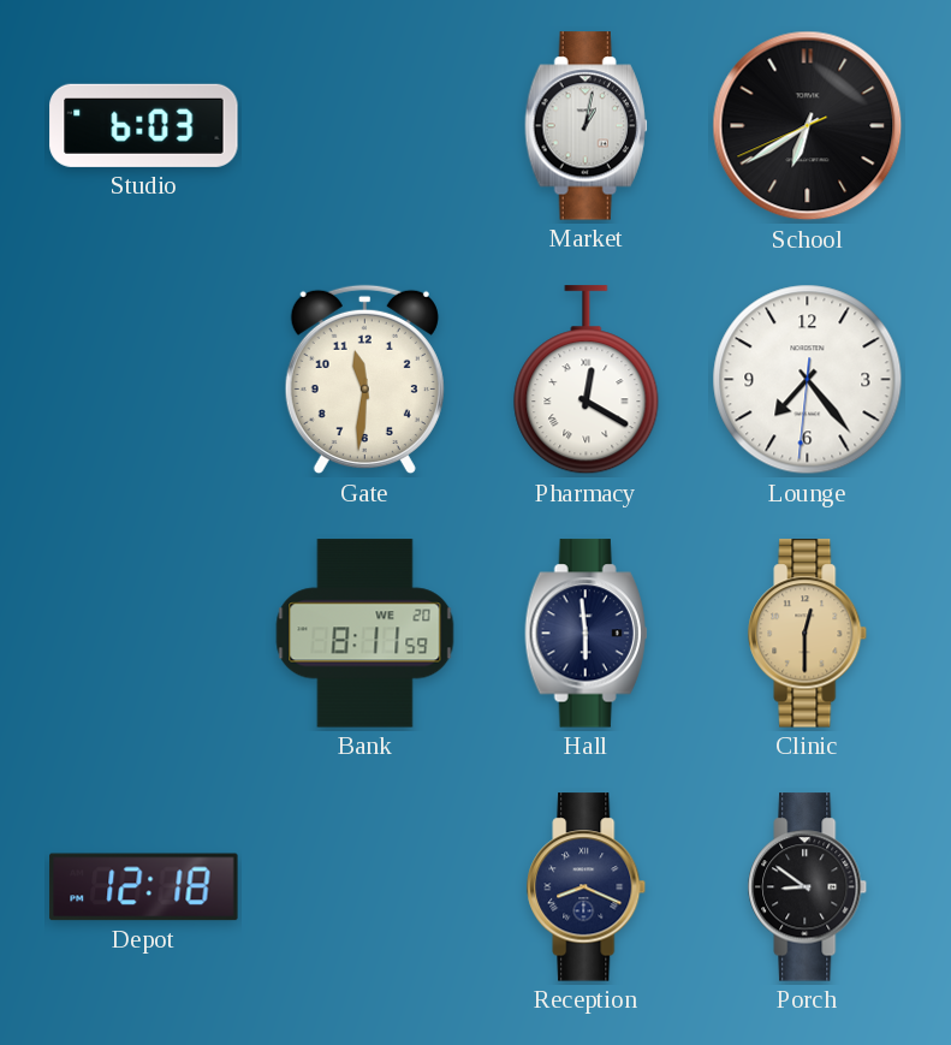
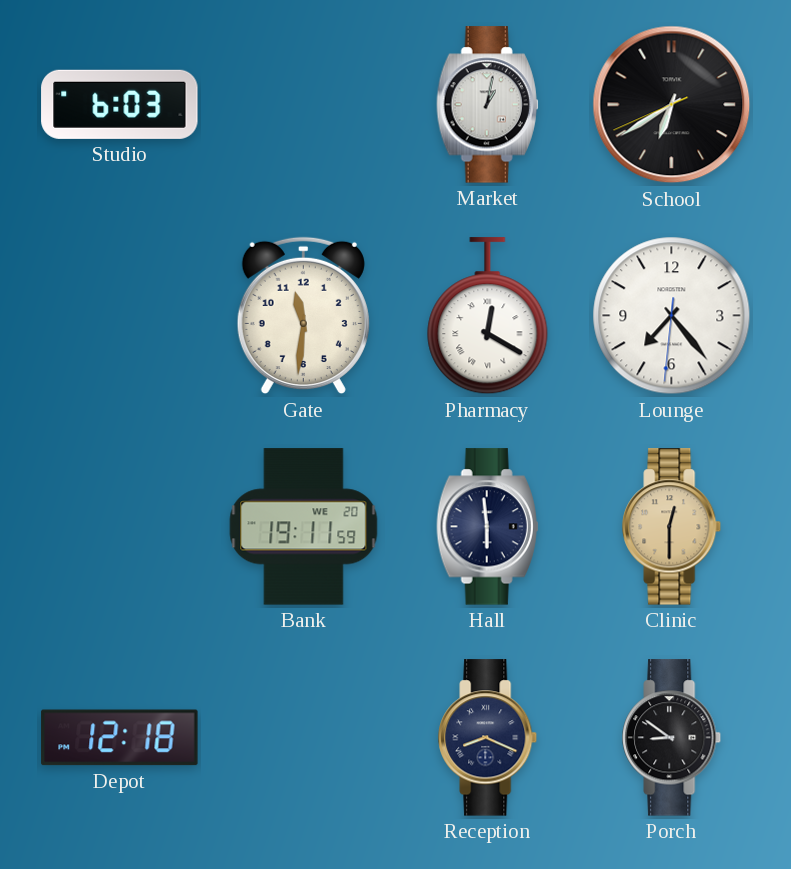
Bank: 8:11 -> 19:11
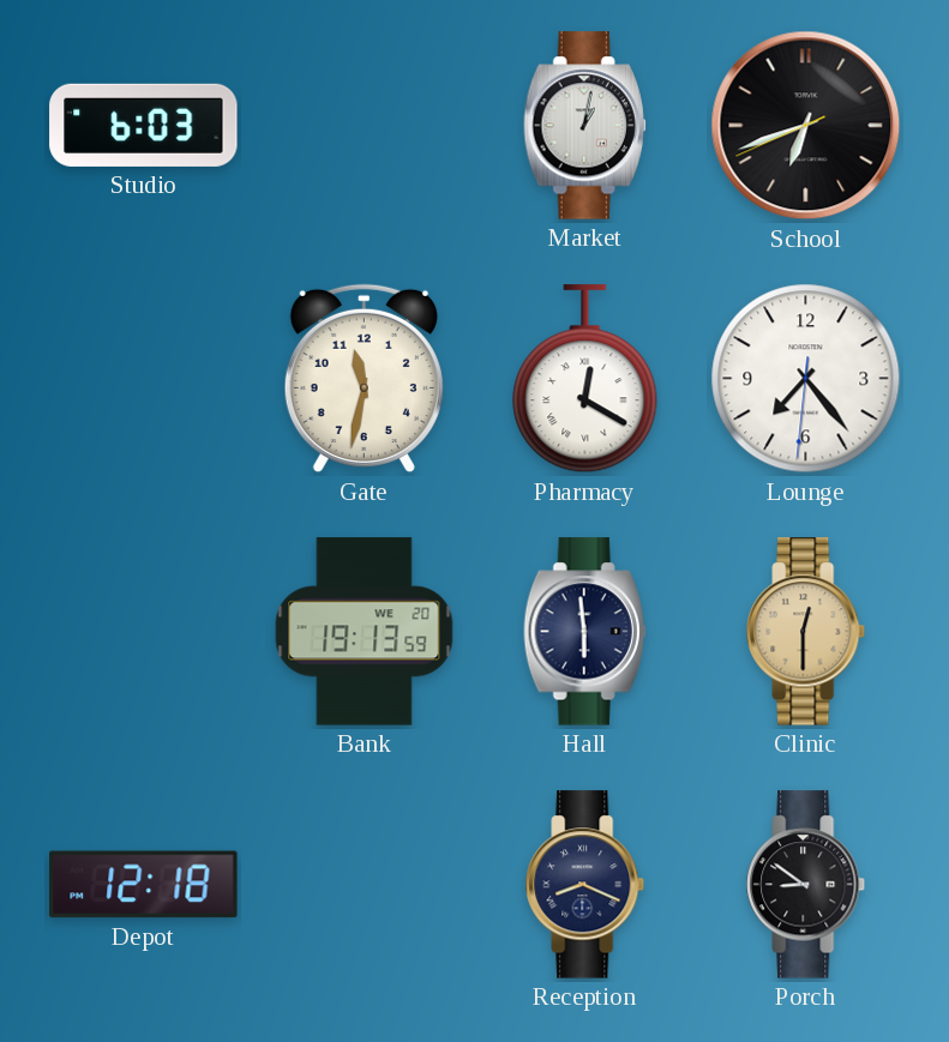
School: 6:39 -> 6:41
Gate: 11:31 -> 11:32
Bank: 19:11 -> 19:13
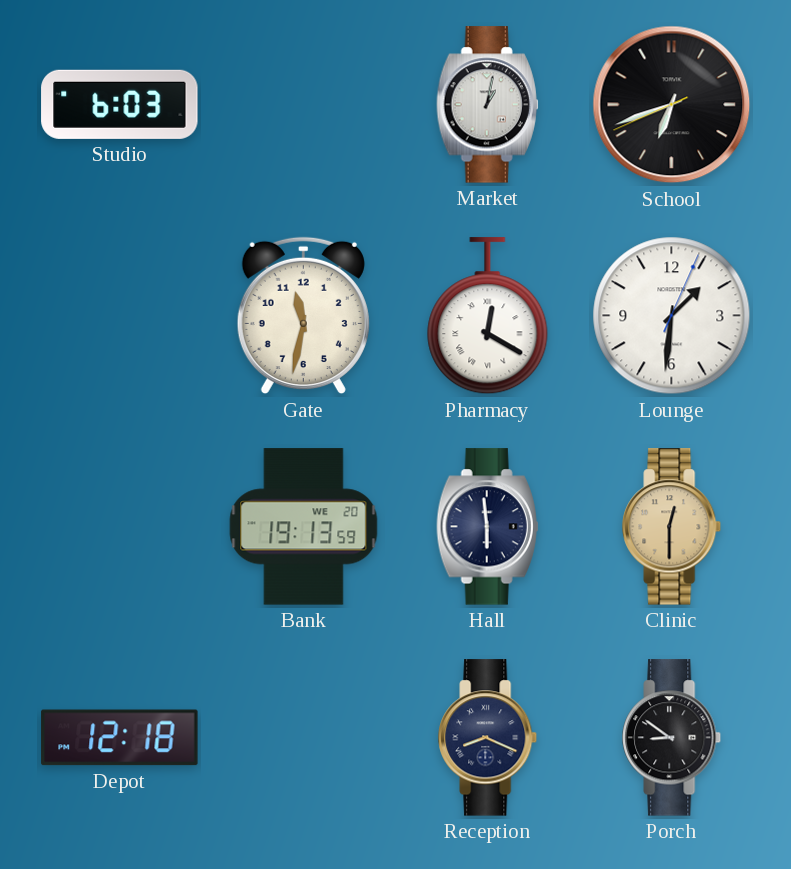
Lounge: 7:23 -> 1:31
